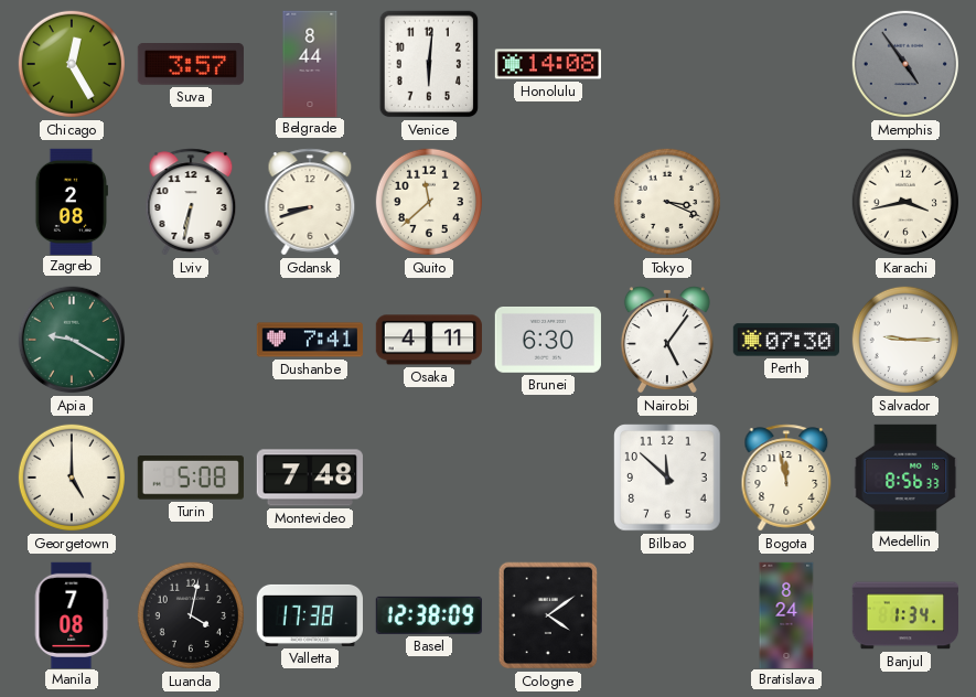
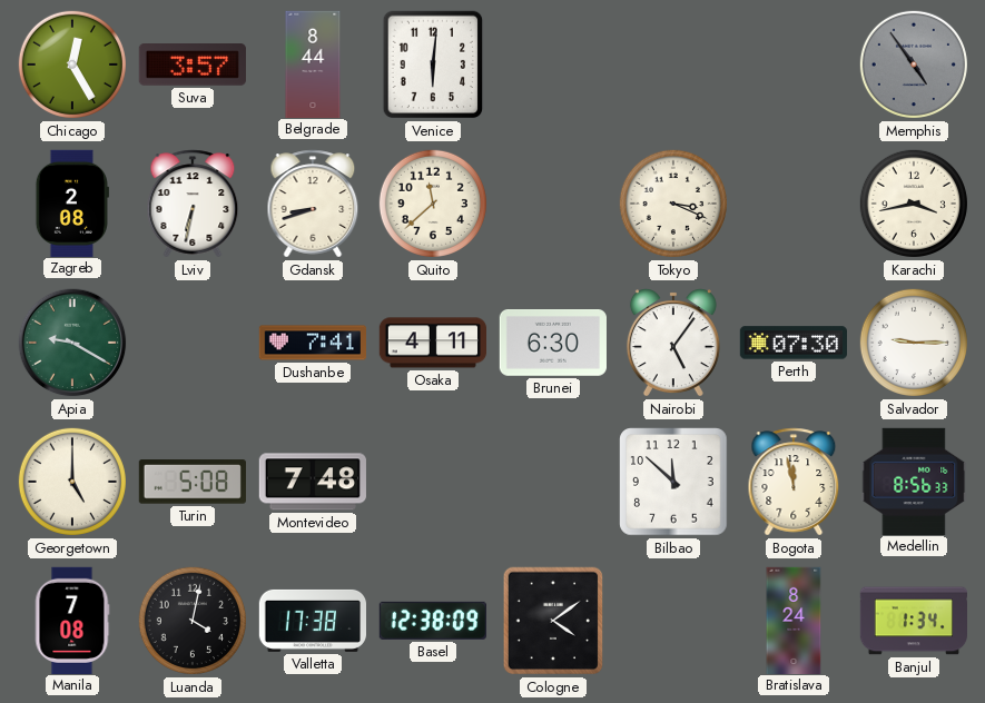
Honolulu: 14:08 -> none
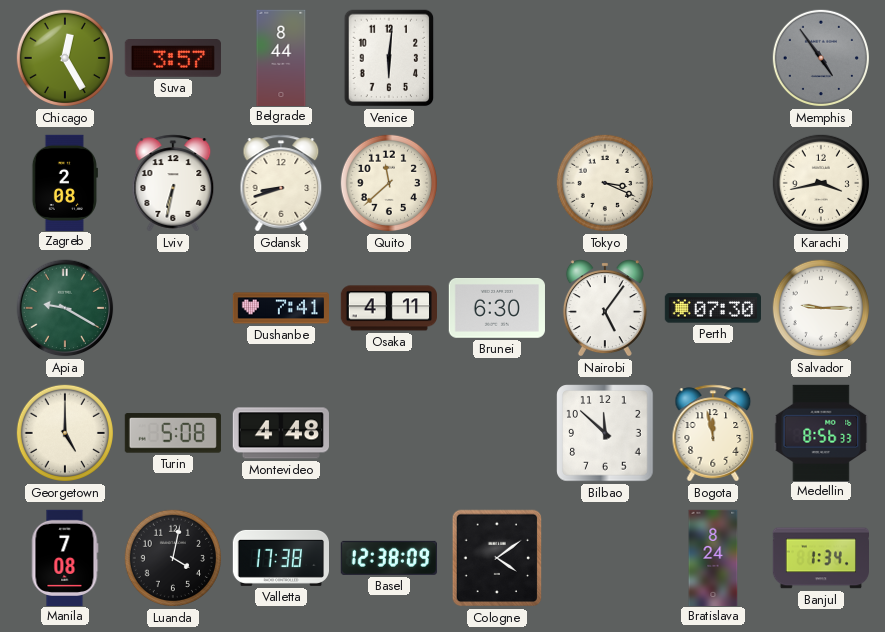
Montevideo: 7:48 -> 4:48
